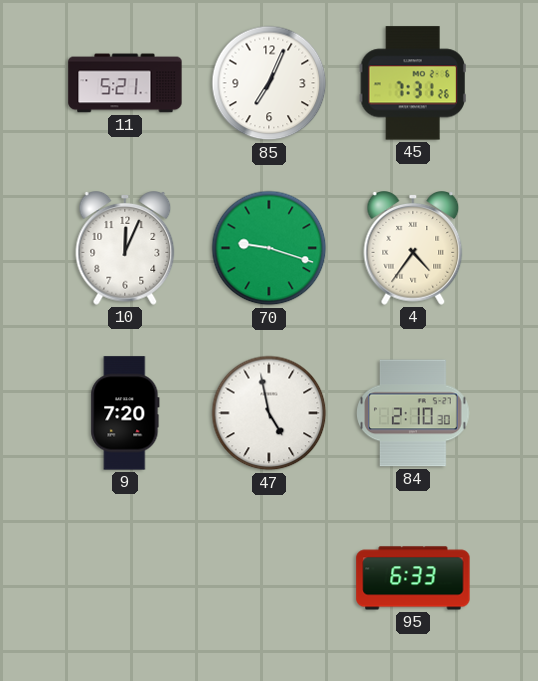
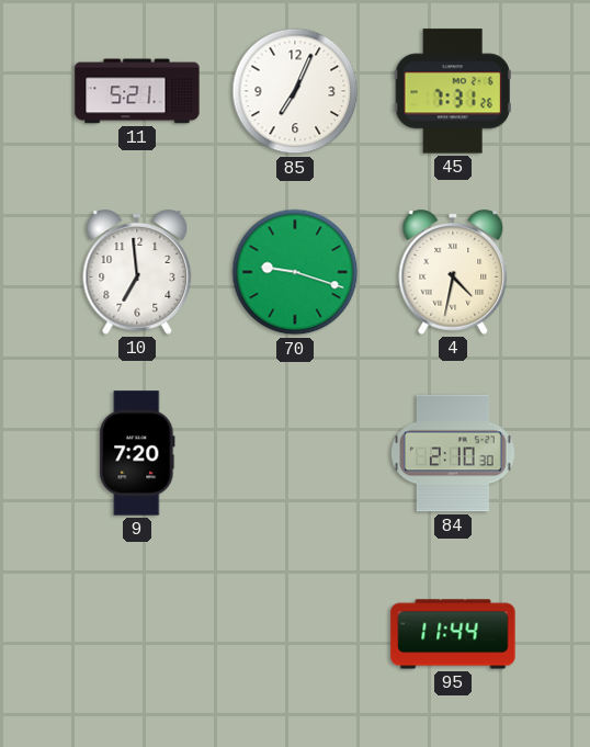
10: 12:04 -> 6:59
4: 4:36 -> 4:32
47: 4:58 -> none
95: 6:33 -> 11:44
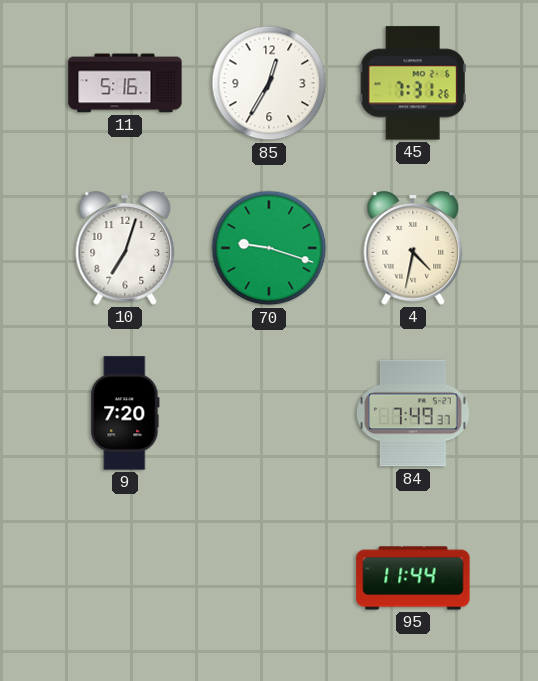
11: 5:21 -> 5:16
85: 7:04 -> 12:35
10: 6:59 -> 7:03
84: 2:10 -> 7:49
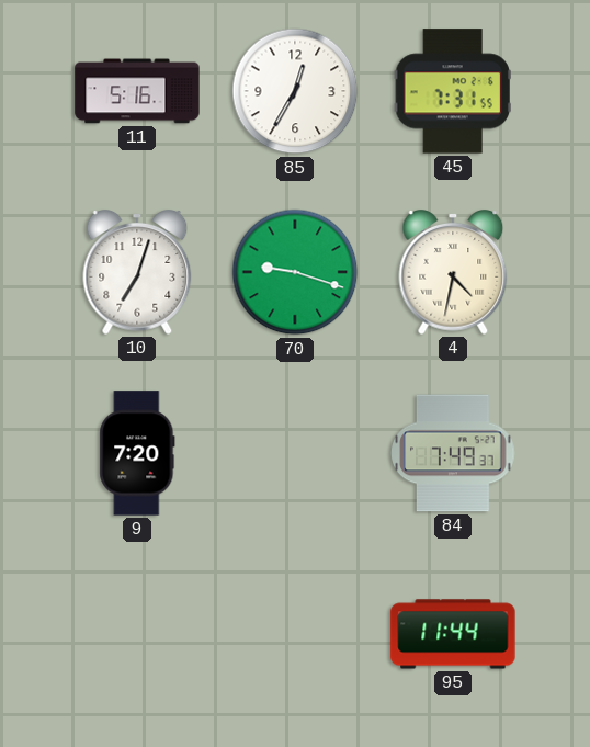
45: 7:31:26 -> 7:31:55
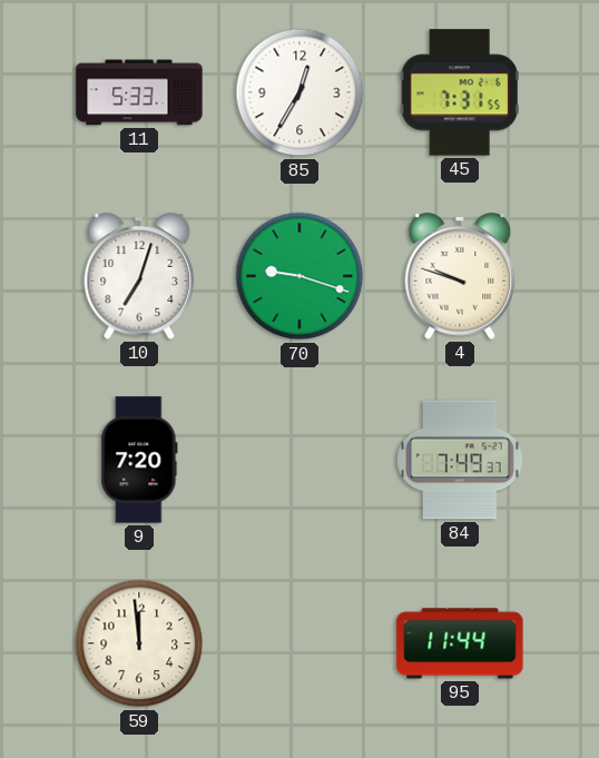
11: 5:16 -> 5:33
4: 4:32 -> 9:48
59: none -> 11:59
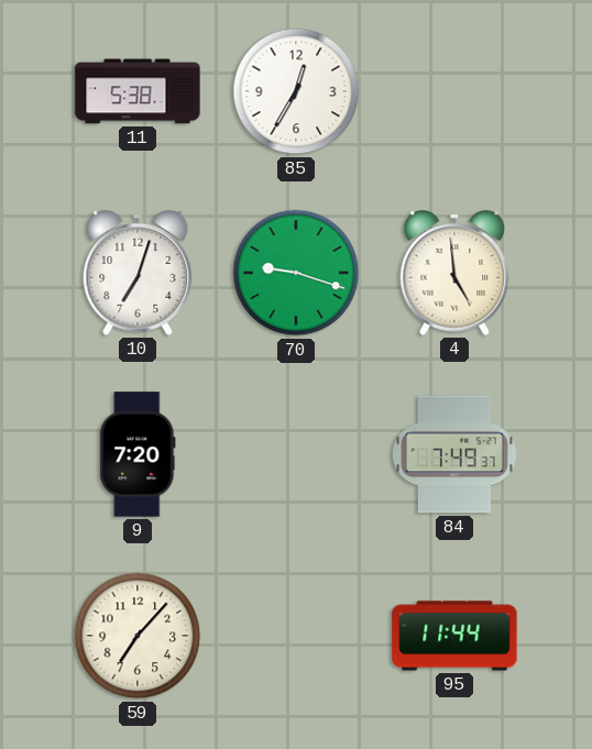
11: 5:33 -> 5:38
45: 7:31 -> none
4: 9:48 -> 4:59
59: 11:59 -> 7:07
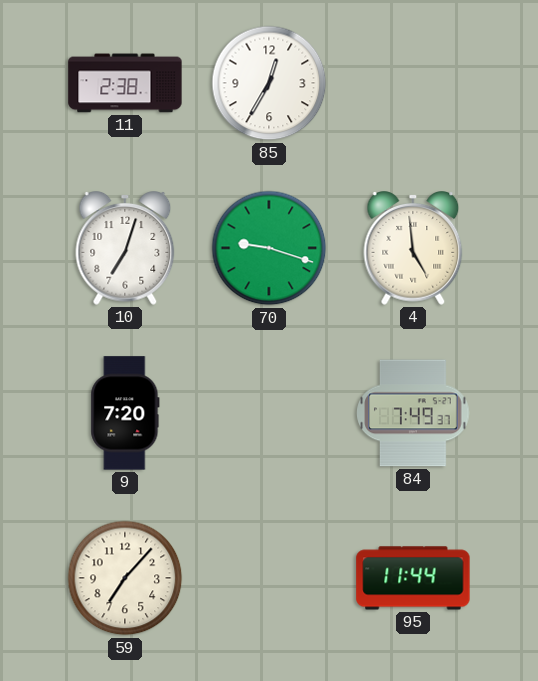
11: 5:38 -> 2:38
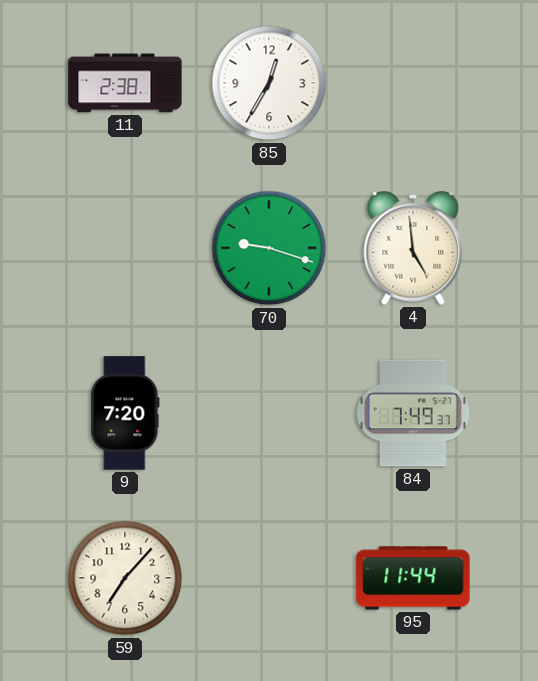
10: 7:03 -> none
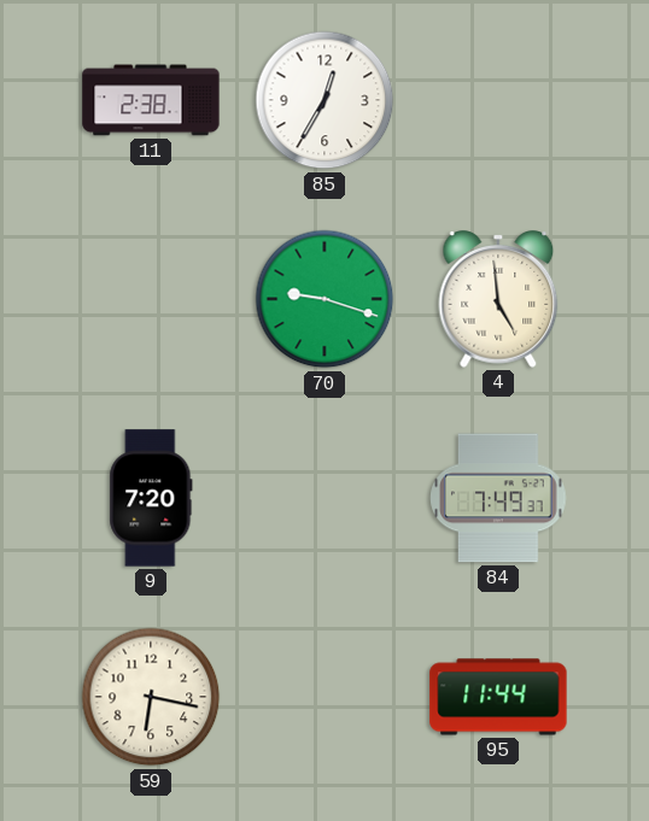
59: 7:07 -> 6:17
